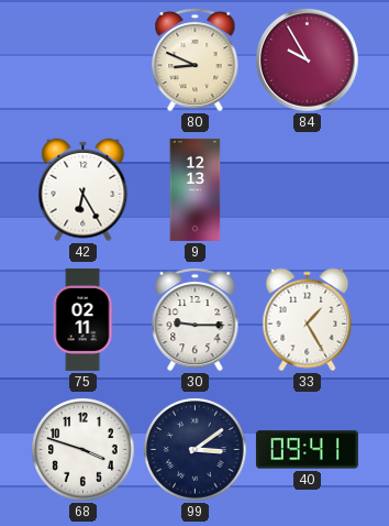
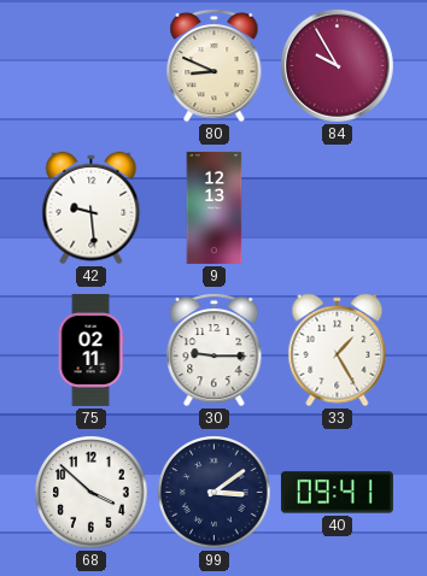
42: 6:25 -> 9:29
68: 3:48 -> 3:52
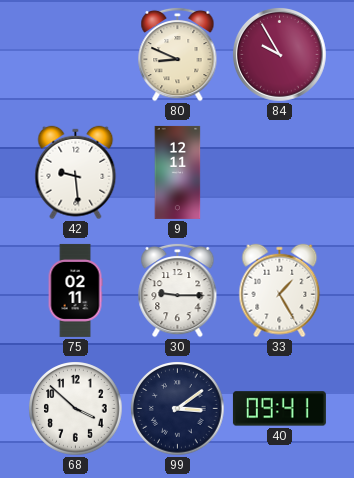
9: 12:13 -> 12:11
